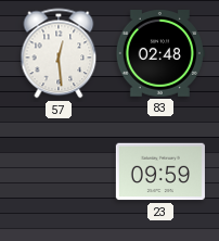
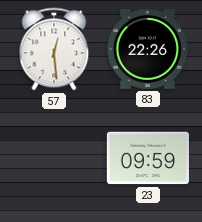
83: 02:48 -> 22:26
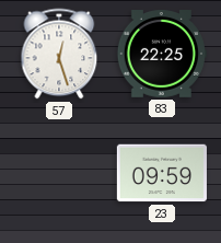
57: 12:29 -> 12:27
83: 22:26 -> 22:25
